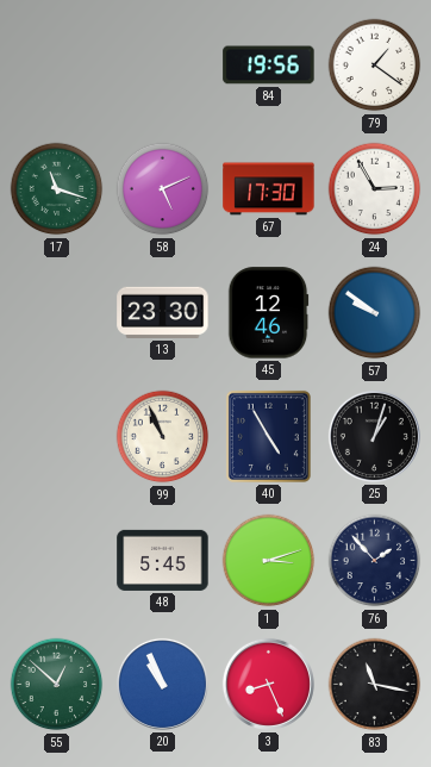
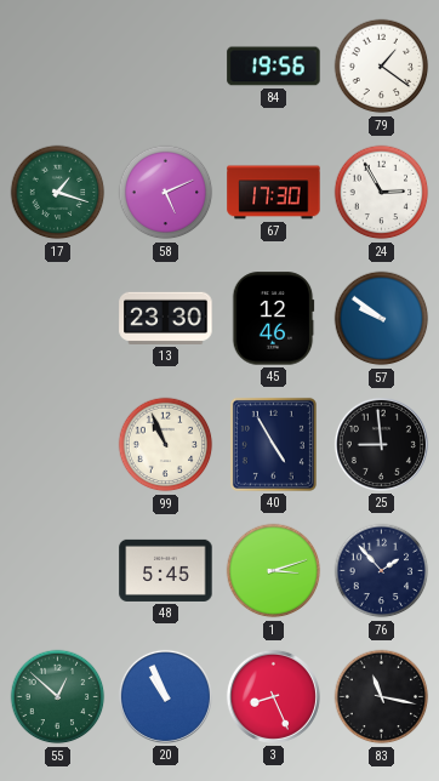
17: 11:18 -> 1:18
25: 1:03 -> 8:59
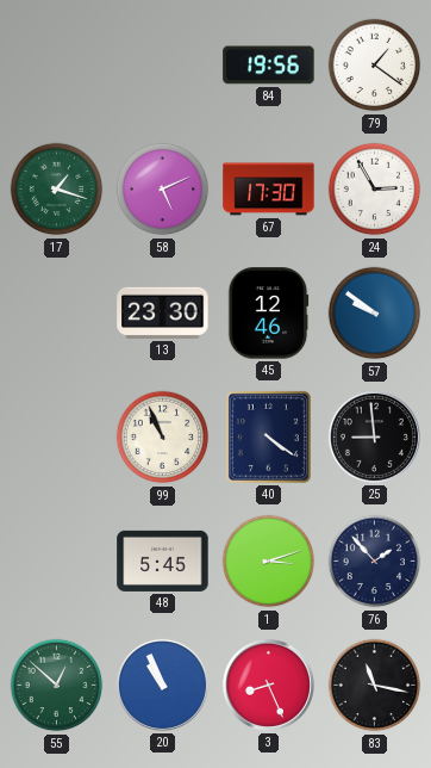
40: 4:55 -> 4:21
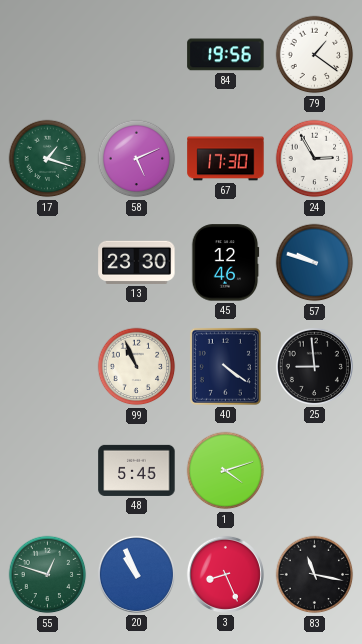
57: 9:51 -> 9:48
1: 3:12 -> 4:12
76: 1:53 -> none
55: 12:52 -> 12:48
